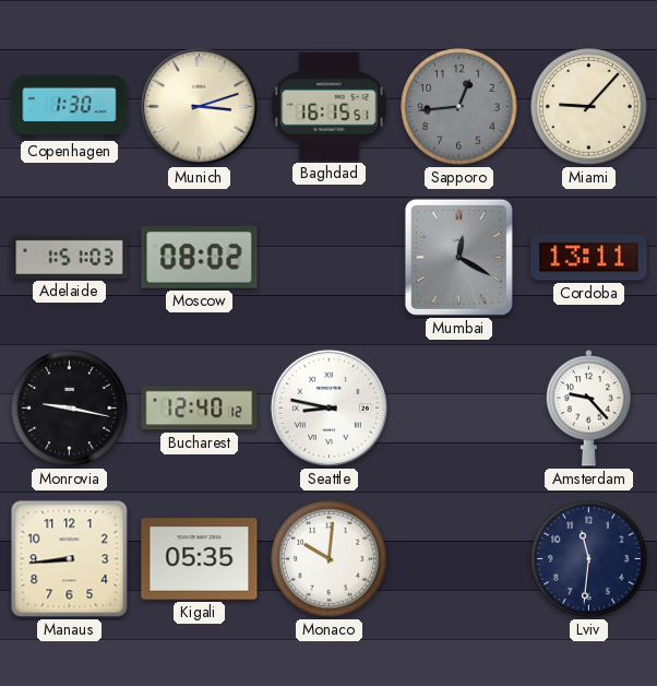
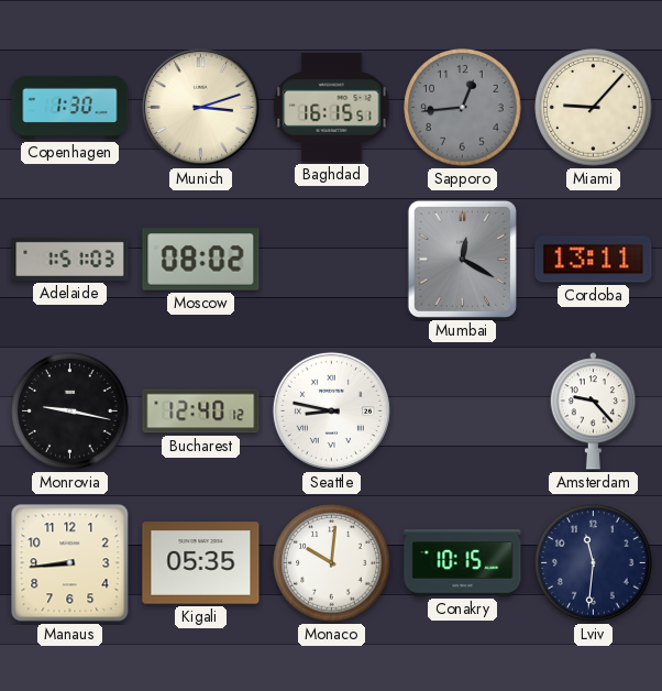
Conakry: none -> 10:15
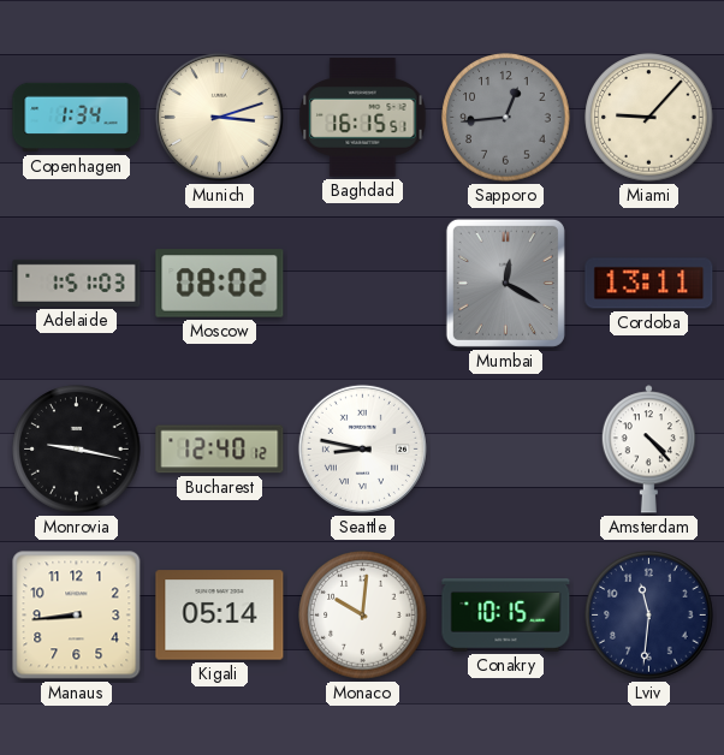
Copenhagen: 1:30 -> 1:34
Amsterdam: 9:23 -> 4:23
Kigali: 05:35 -> 05:14
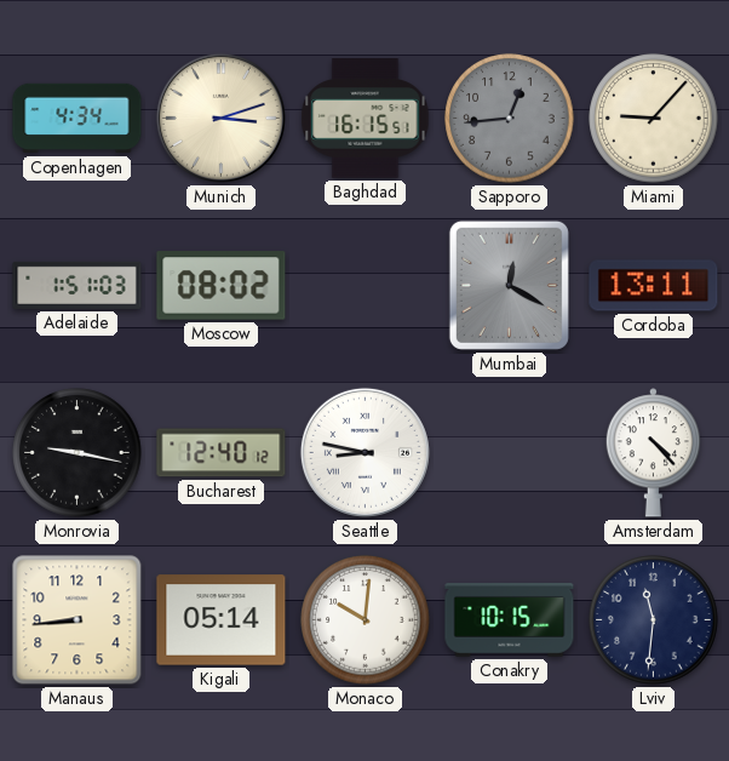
Copenhagen: 1:34 -> 4:34
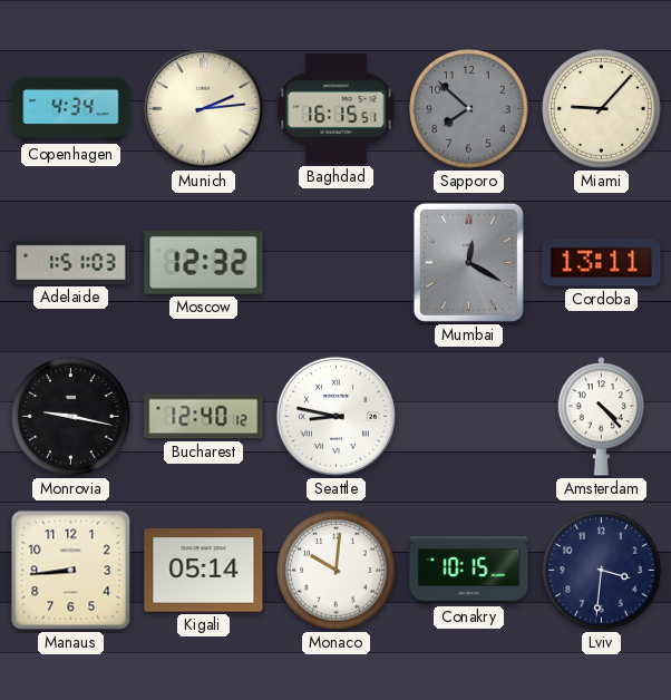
Munich: 3:12 -> 2:14
Sapporo: 12:44 -> 7:52
Moscow: 08:02 -> 12:32
Lviv: 11:31 -> 3:31
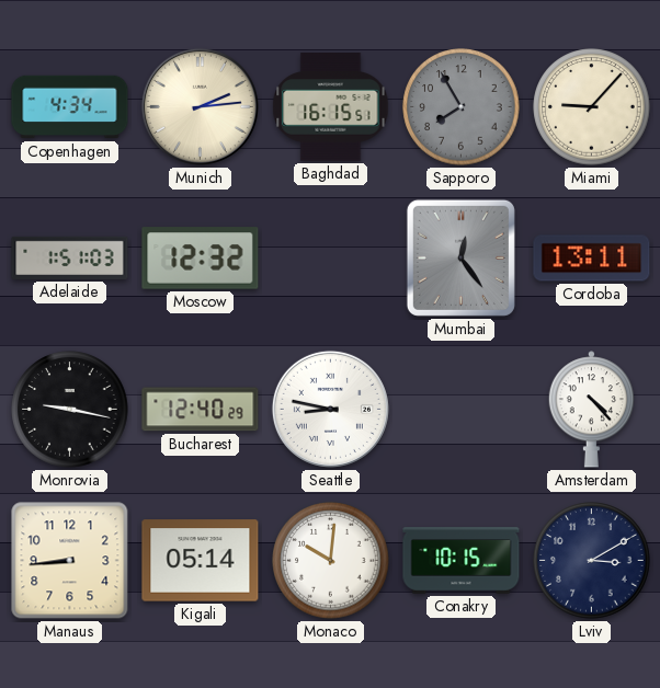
Sapporo: 7:52 -> 7:55
Mumbai: 12:20 -> 12:24
Bucharest: 12:40:12 -> 12:40:29
Lviv: 3:31 -> 3:10
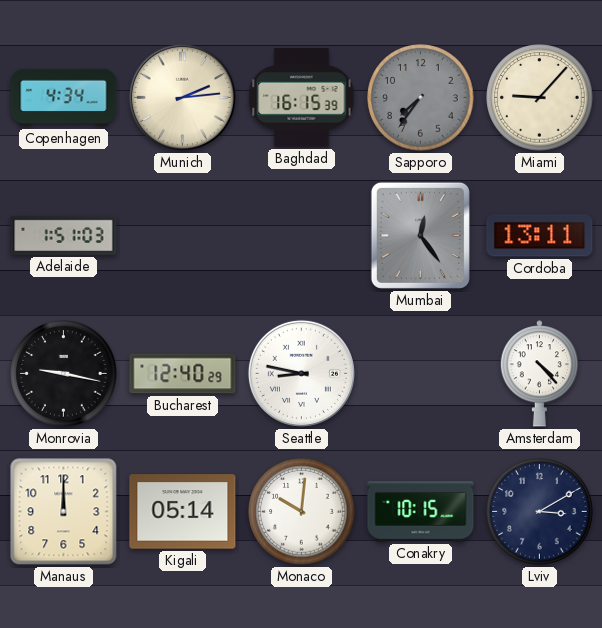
Baghdad: 16:15:51 -> 16:15:39
Sapporo: 7:55 -> 7:36
Moscow: 12:32 -> none
Manaus: 8:44 -> 12:00
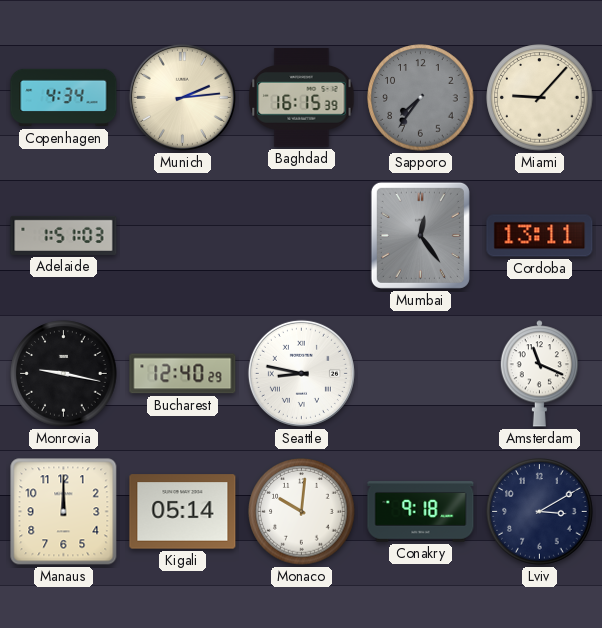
Amsterdam: 4:23 -> 11:19
Conakry: 10:15 -> 9:18
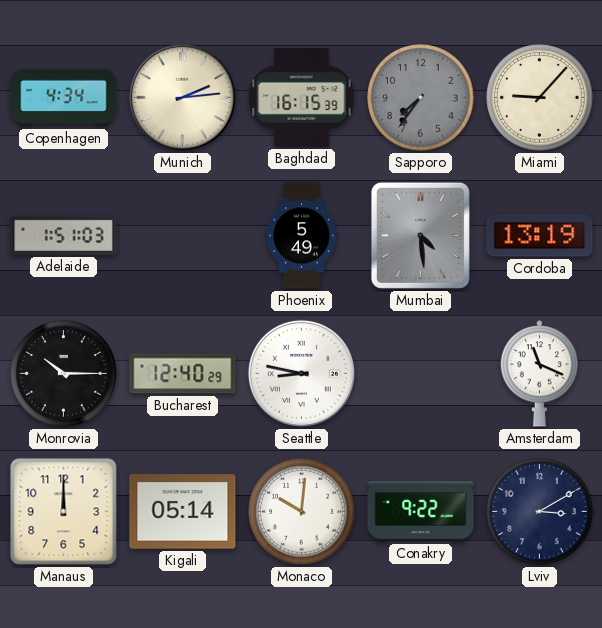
Phoenix: none -> 5:49
Mumbai: 12:24 -> 4:29
Cordoba: 13:11 -> 13:19
Monrovia: 9:17 -> 10:15
Conakry: 9:18 -> 9:22
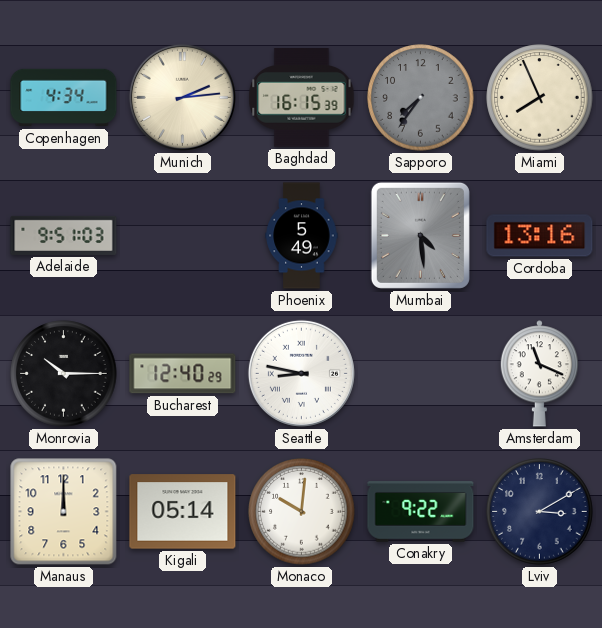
Miami: 9:07 -> 7:56
Adelaide: 1:51 -> 9:51
Cordoba: 13:19 -> 13:16
